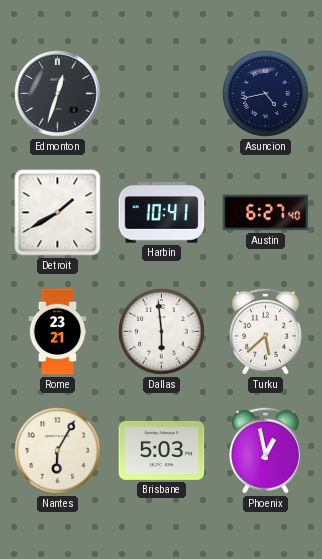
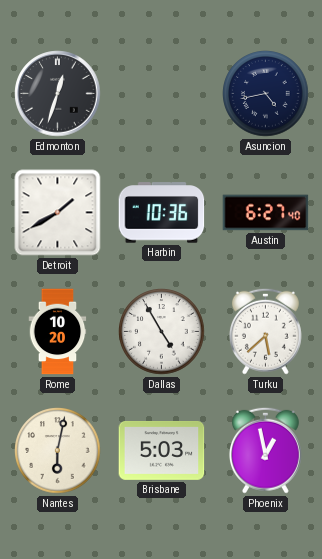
Harbin: 10:41 -> 10:36
Rome: 23:21 -> 10:20
Dallas: 5:59 -> 4:55
Nantes: 6:05 -> 6:02
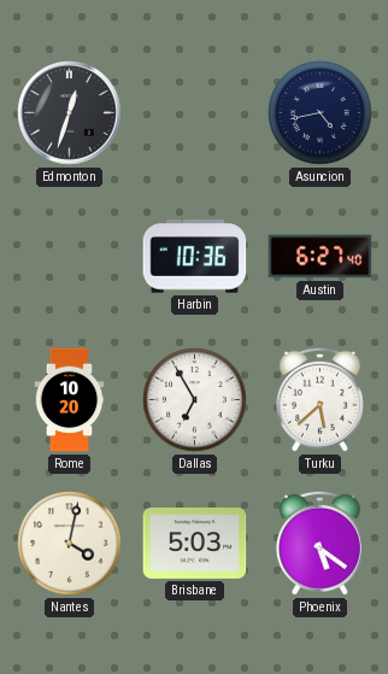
Detroit: 1:40 -> none
Dallas: 4:55 -> 6:55
Nantes: 6:02 -> 4:02
Phoenix: 12:58 -> 5:21
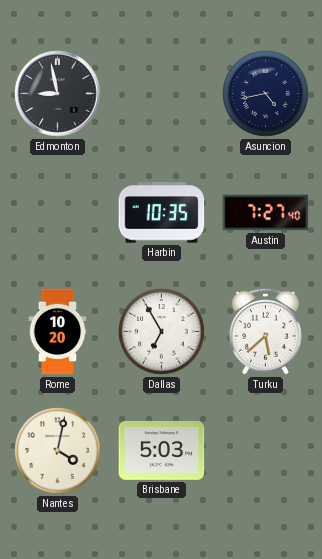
Edmonton: 12:33 -> 8:58
Harbin: 10:36 -> 10:35
Austin: 6:27 -> 7:27
Phoenix: 5:21 -> none
